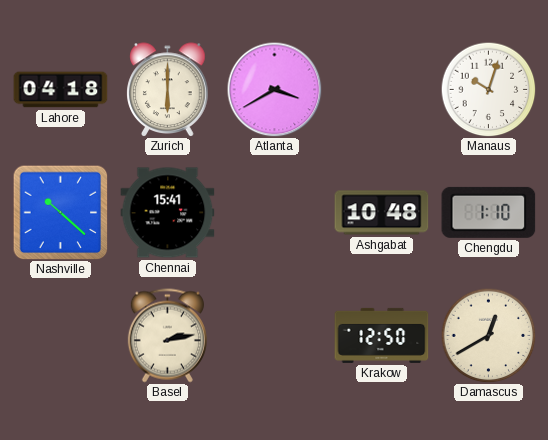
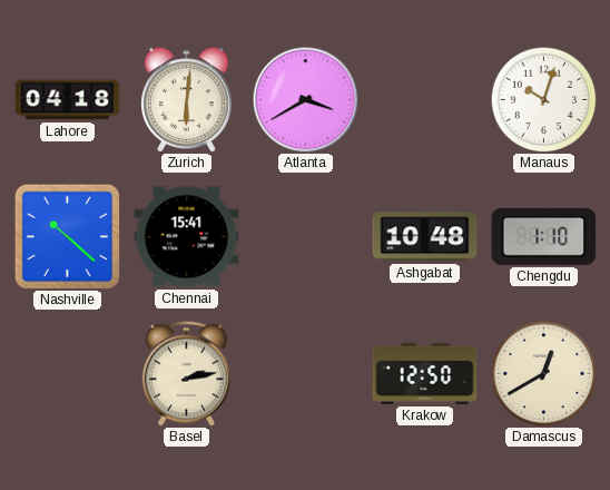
Zurich: 6:00 -> 6:01
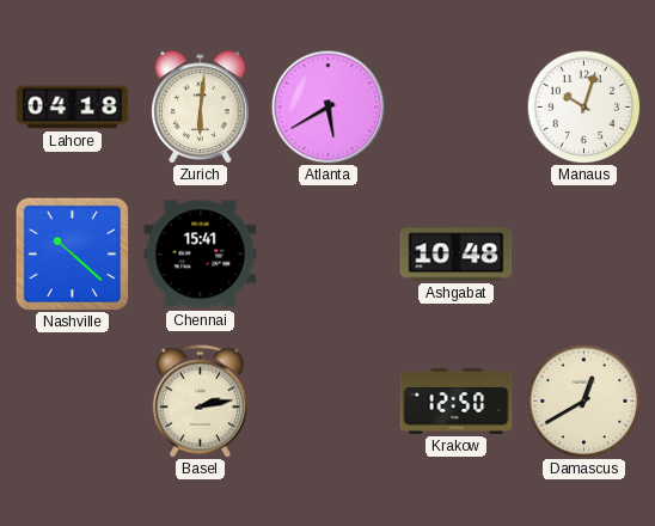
Atlanta: 3:40 -> 5:40
Chengdu: 1:10 -> none
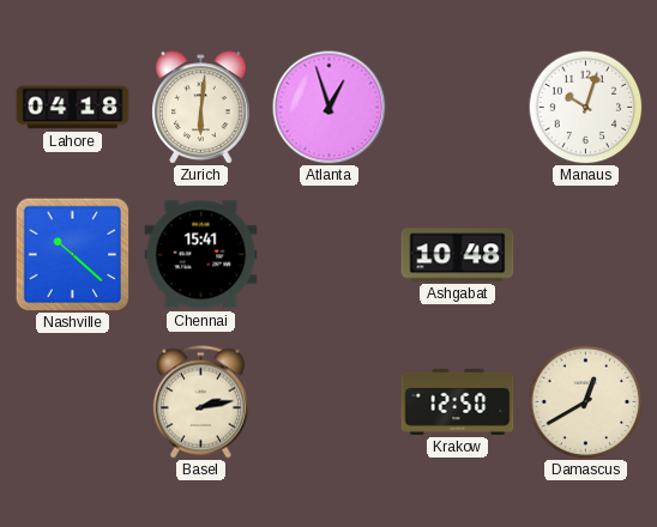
Atlanta: 5:40 -> 12:57
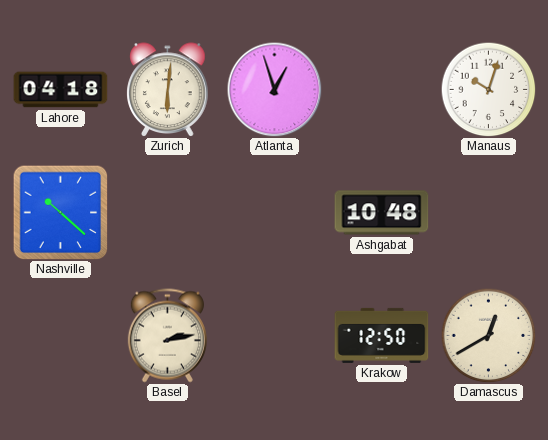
Chennai: 15:41 -> none
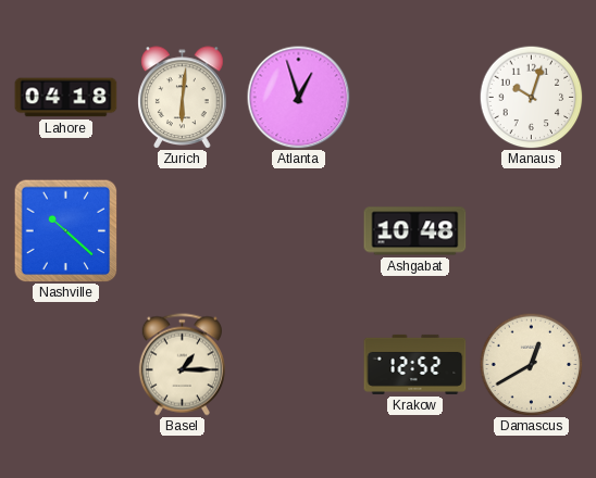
Basel: 2:13 -> 1:15
Krakow: 12:50 -> 12:52
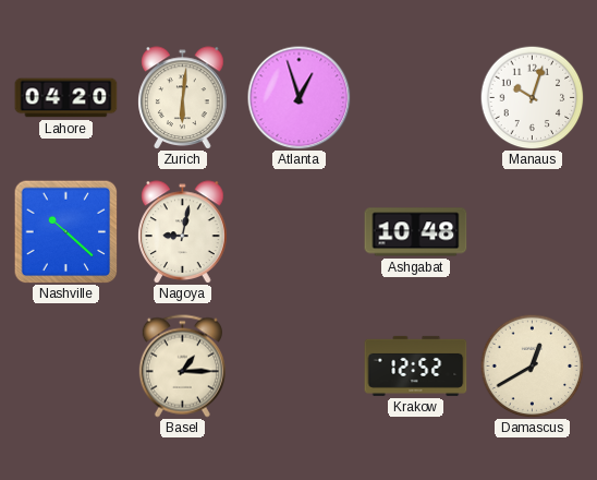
Lahore: 04:18 -> 04:20
Nagoya: none -> 9:02
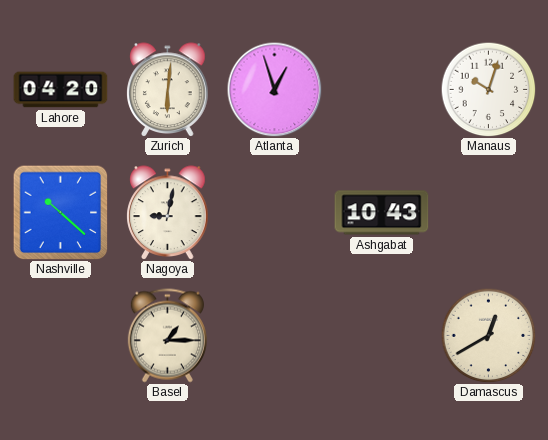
Ashgabat: 10:48 -> 10:43
Krakow: 12:52 -> none
